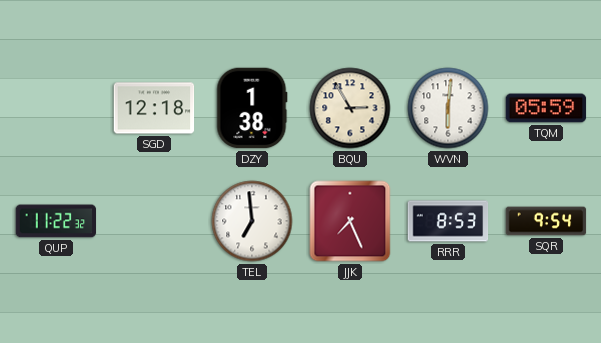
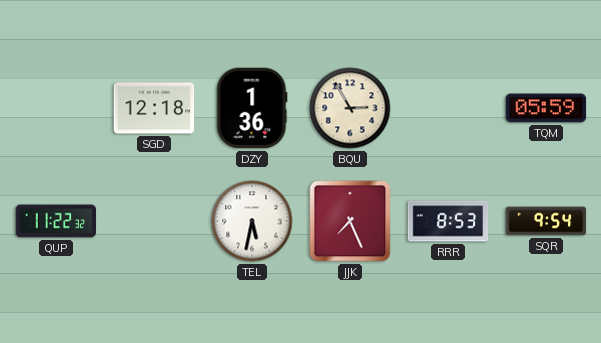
DZY: 1:38 -> 1:36
WVN: 6:01 -> none
TEL: 6:59 -> 5:32
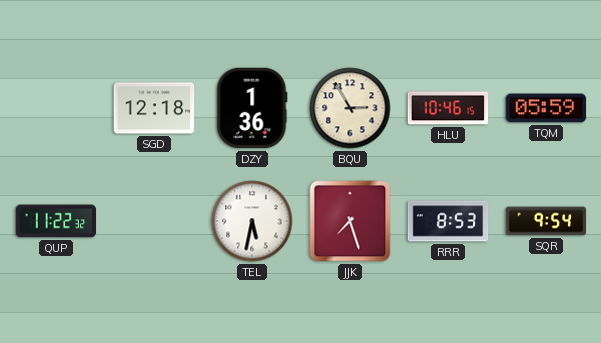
HLU: none -> 10:46
JJK: 7:26 -> 7:27
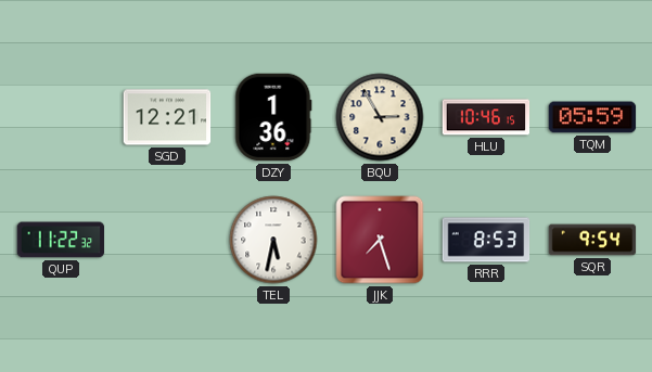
SGD: 12:18 -> 12:21
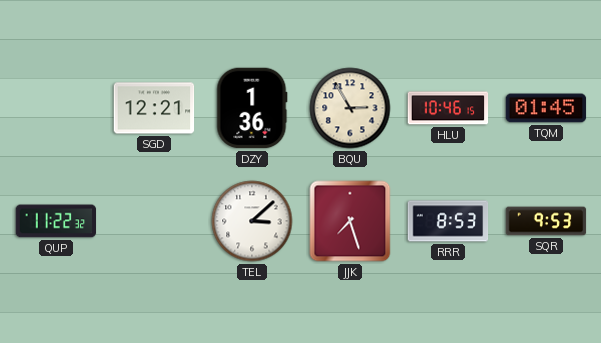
TQM: 05:59 -> 01:45
TEL: 5:32 -> 3:08
SQR: 9:54 -> 9:53
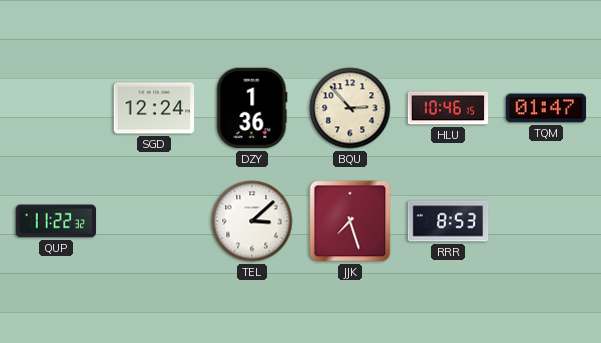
SGD: 12:21 -> 12:24
BQU: 2:55 -> 2:53
TQM: 01:45 -> 01:47
SQR: 9:53 -> none
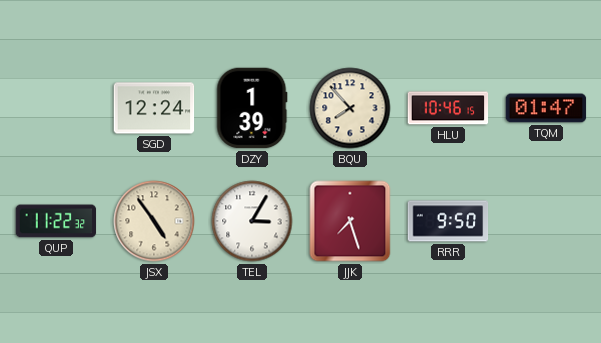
DZY: 1:36 -> 1:39
BQU: 2:53 -> 7:53
JSX: none -> 4:54
TEL: 3:08 -> 3:05
RRR: 8:53 -> 9:50
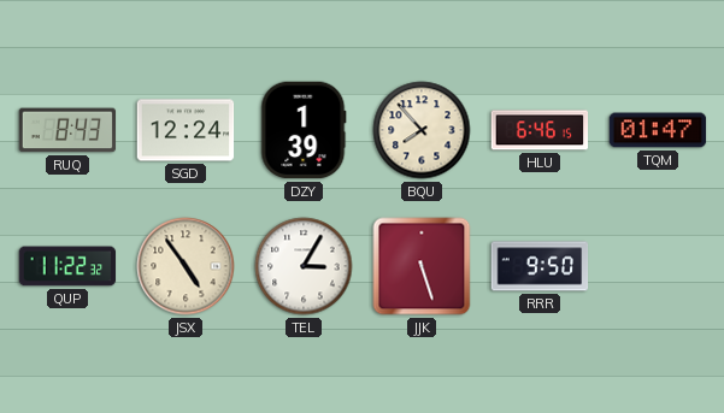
RUQ: none -> 8:43
HLU: 10:46 -> 6:46
JJK: 7:27 -> 5:27
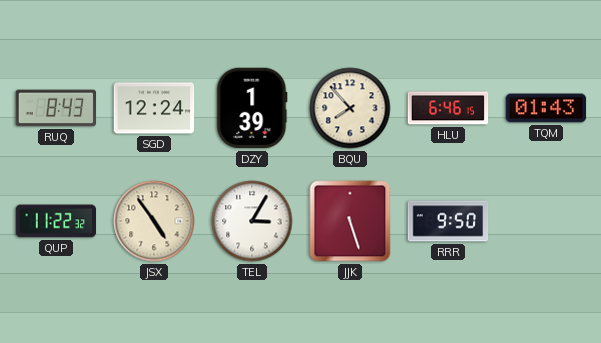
TQM: 01:47 -> 01:43
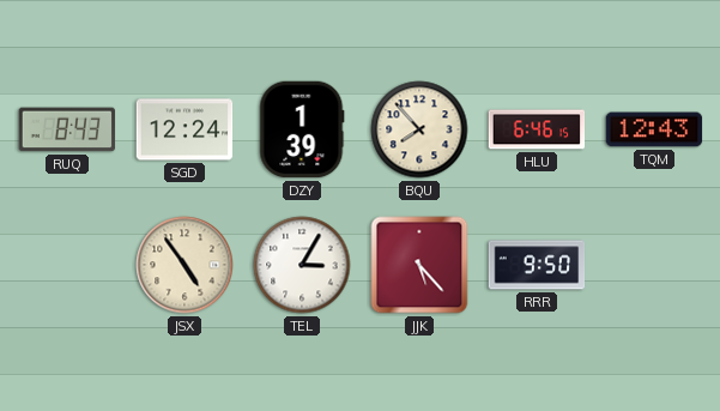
TQM: 01:43 -> 12:43
QUP: 11:22 -> none
JJK: 5:27 -> 5:23
